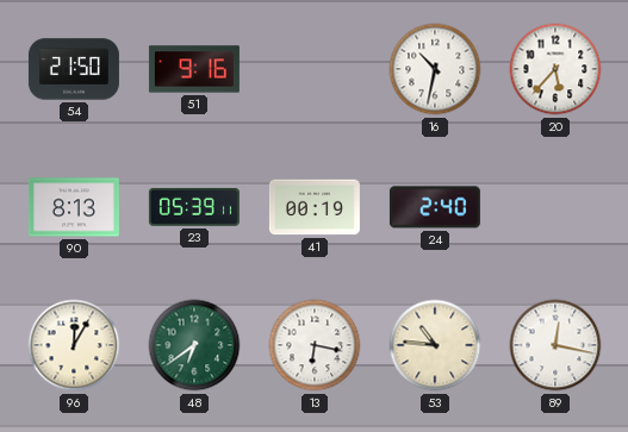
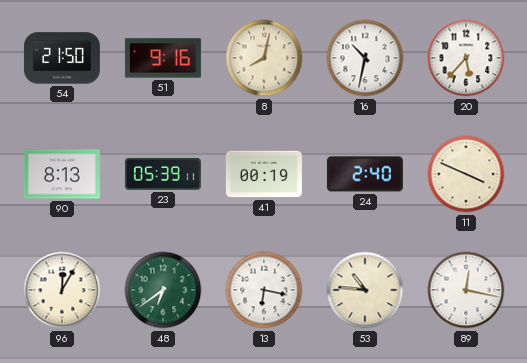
8: none -> 8:02
11: none -> 3:49
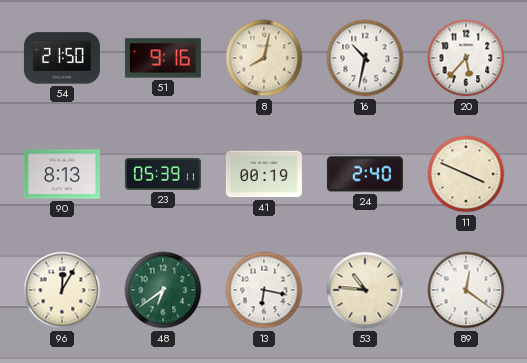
89: 12:17 -> 12:21
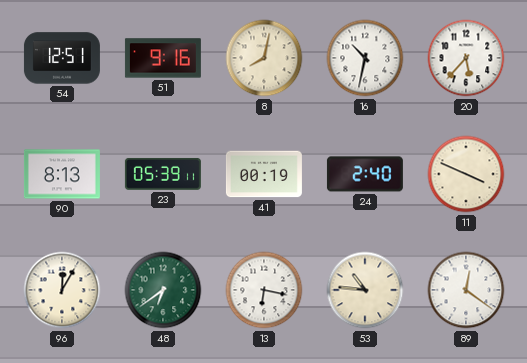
54: 21:50 -> 12:51
